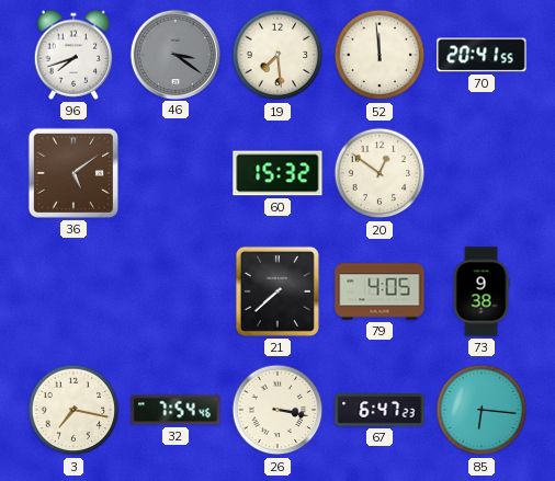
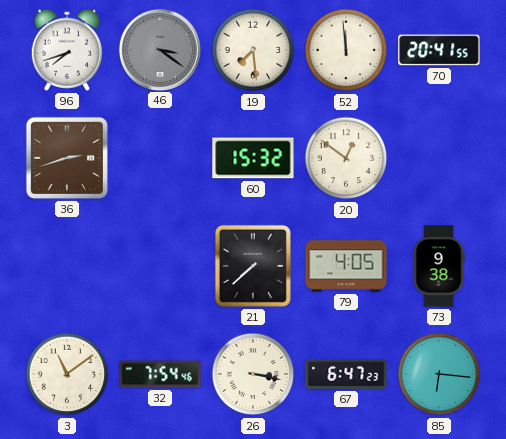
36: 5:09 -> 2:42
3: 7:17 -> 11:09
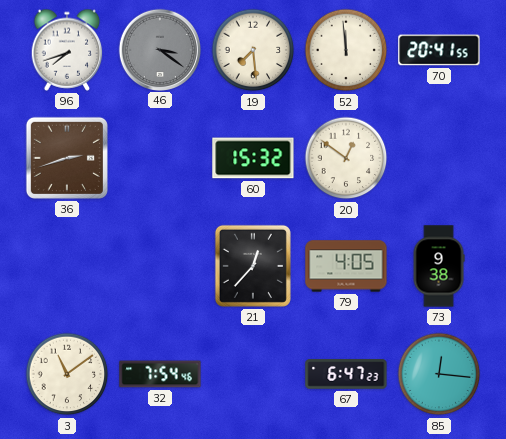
21: 7:38 -> 12:37
26: 3:17 -> none
85: 6:16 -> 12:16
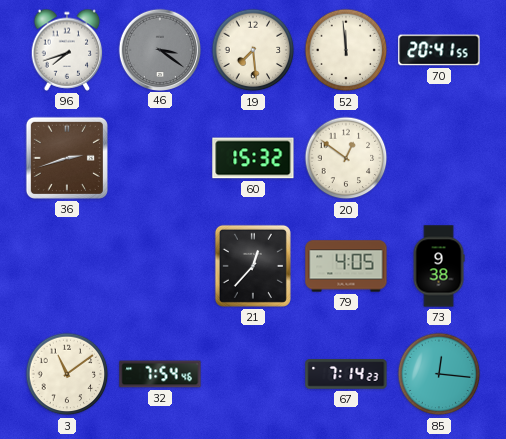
67: 6:47 -> 7:14
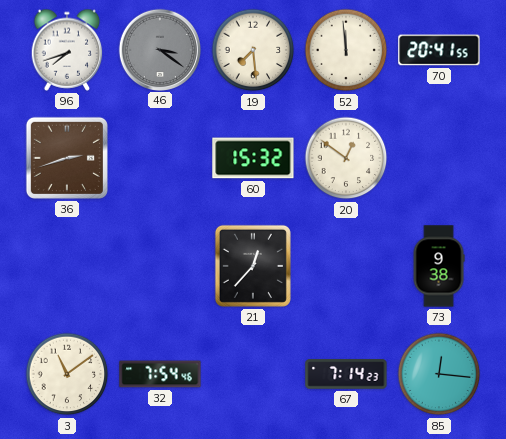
79: 4:05 -> none
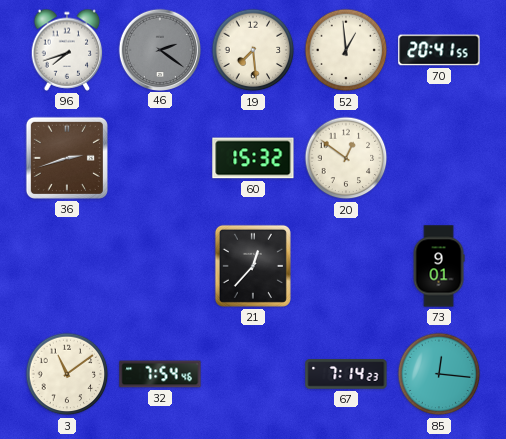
46: 3:21 -> 2:21
52: 11:59 -> 12:59
73: 9:38 -> 9:01
